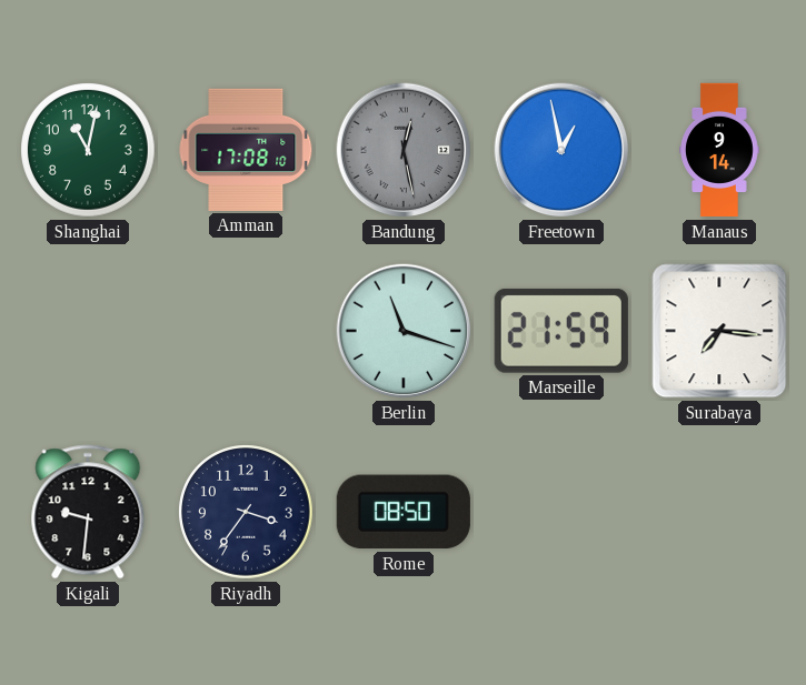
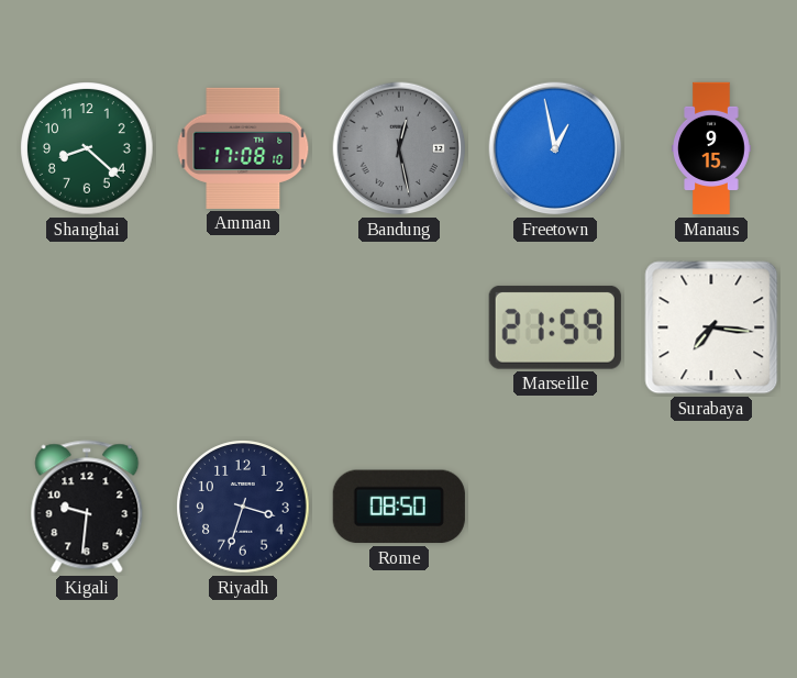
Shanghai: 11:02 -> 8:22
Manaus: 9:14 -> 9:15
Berlin: 11:18 -> none
Riyadh: 3:36 -> 3:33
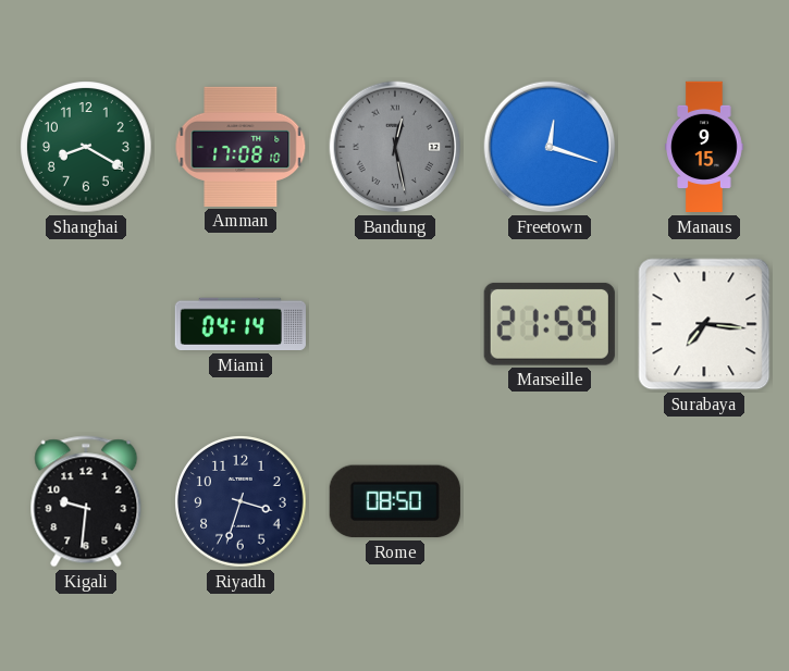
Shanghai: 8:22 -> 8:20
Freetown: 12:58 -> 12:18
Miami: none -> 04:14
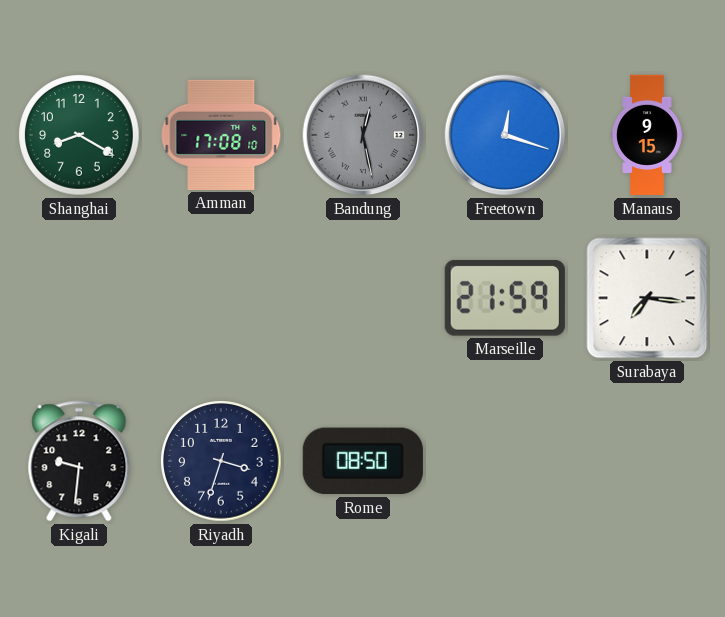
Miami: 04:14 -> none
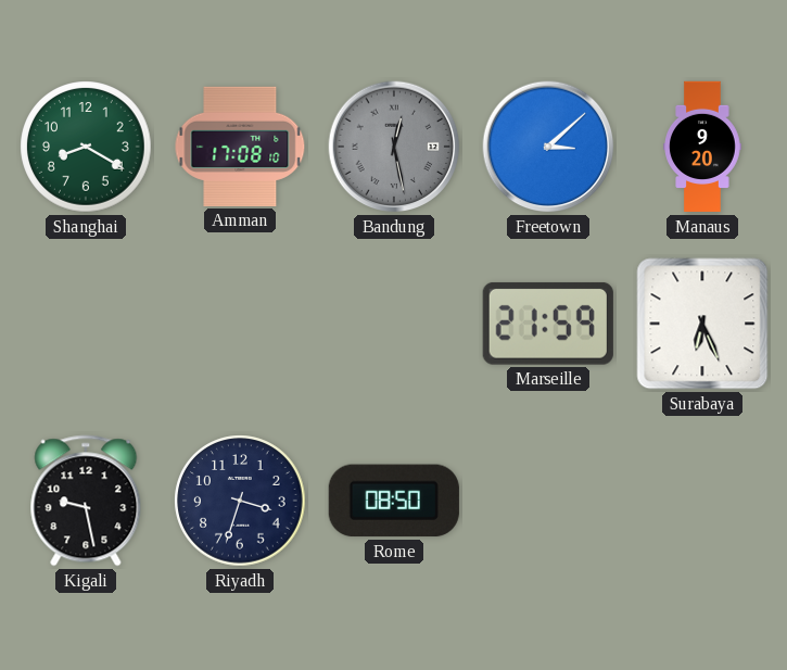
Freetown: 12:18 -> 3:08
Manaus: 9:15 -> 9:20
Surabaya: 7:16 -> 6:26
Kigali: 9:31 -> 9:28
